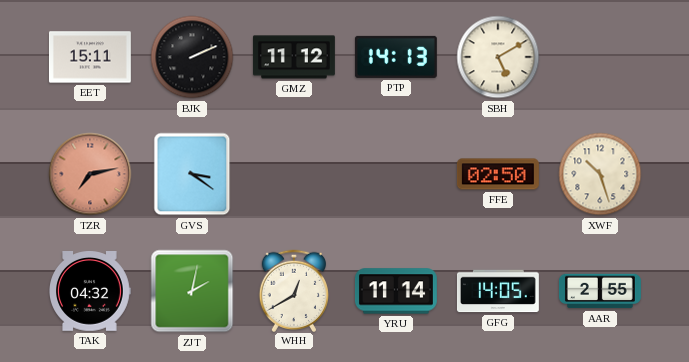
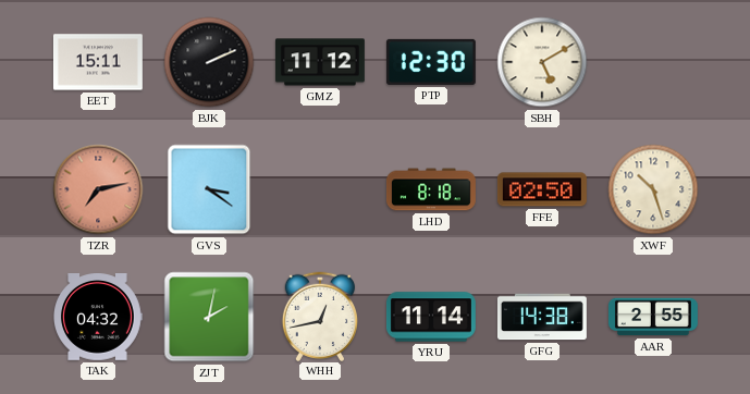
PTP: 14:13 -> 12:30
LHD: none -> 8:18
WHH: 12:40 -> 12:43
GFG: 14:05 -> 14:38
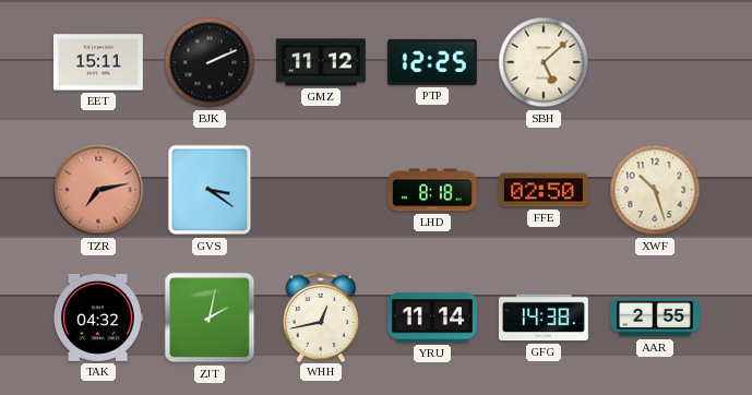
PTP: 12:30 -> 12:25
SBH: 5:10 -> 5:08
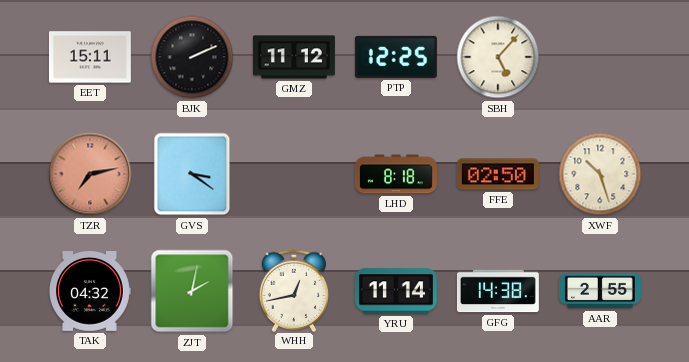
SBH: 5:08 -> 5:07
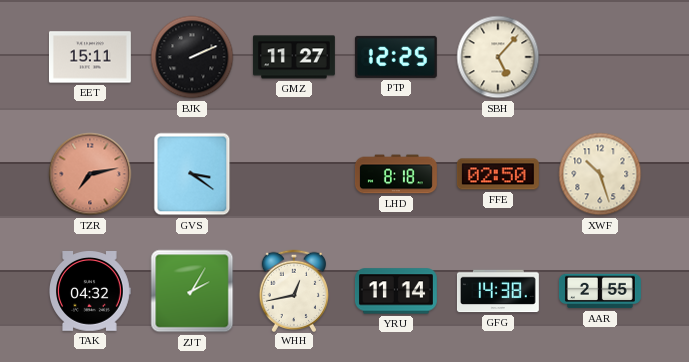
GMZ: 11:12 -> 11:27
ZJT: 2:02 -> 2:05
